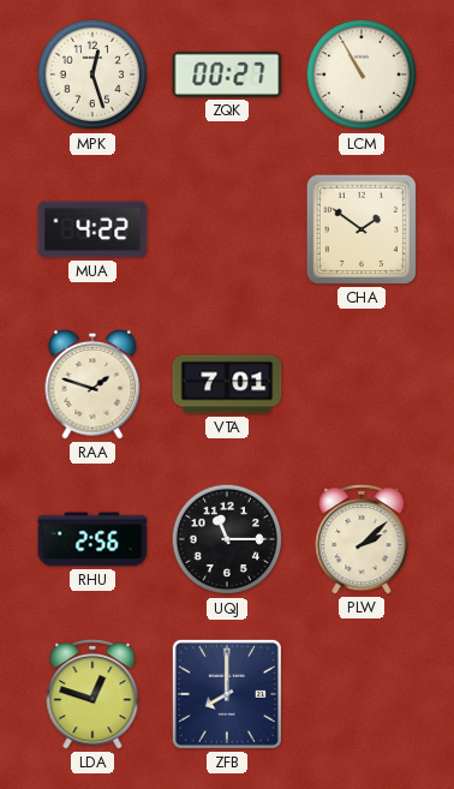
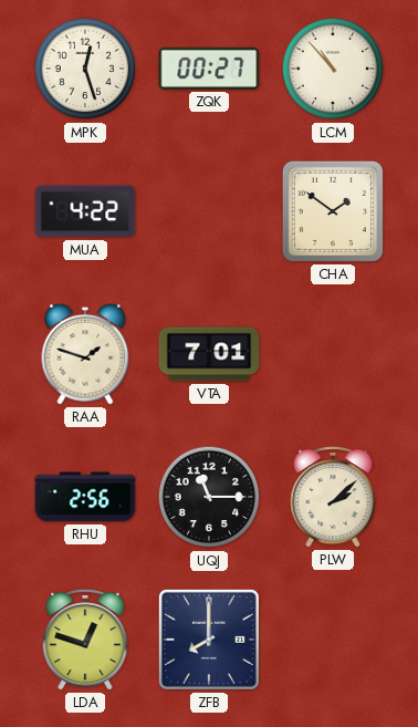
LCM: 10:55 -> 10:53
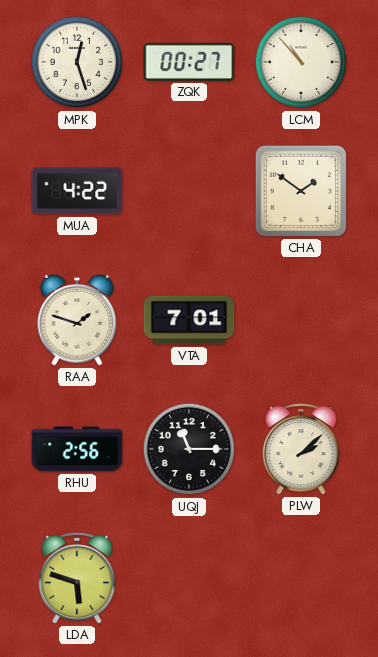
LDA: 12:48 -> 5:48
ZFB: 8:00 -> none
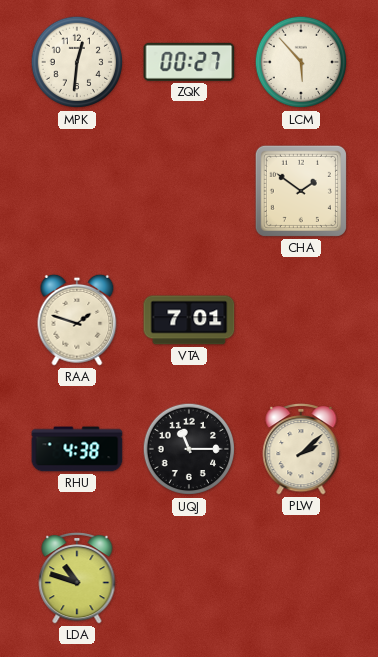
MPK: 12:27 -> 12:31
LCM: 10:53 -> 5:53
MUA: 4:22 -> none
RHU: 2:56 -> 4:38
LDA: 5:48 -> 10:48
